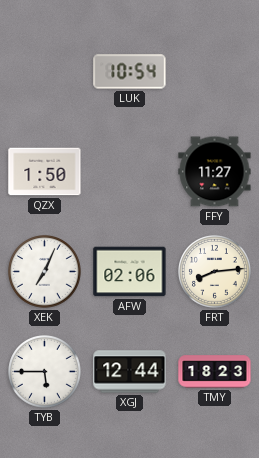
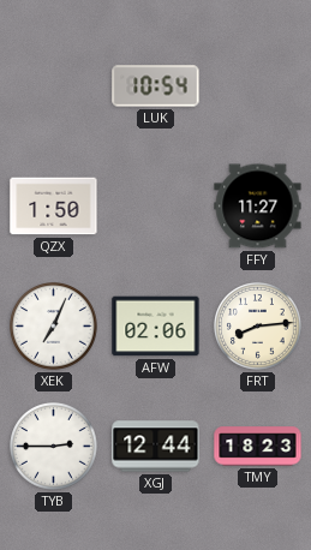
TYB: 5:45 -> 2:45
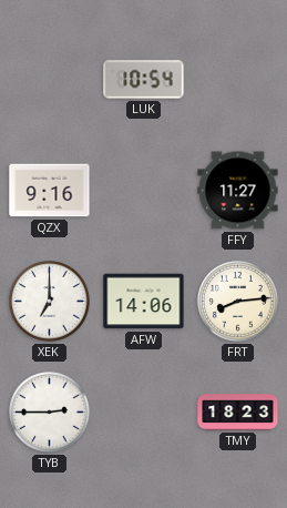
QZX: 1:50 -> 9:16
XEK: 7:04 -> 7:00
AFW: 02:06 -> 14:06
XGJ: 12:44 -> none
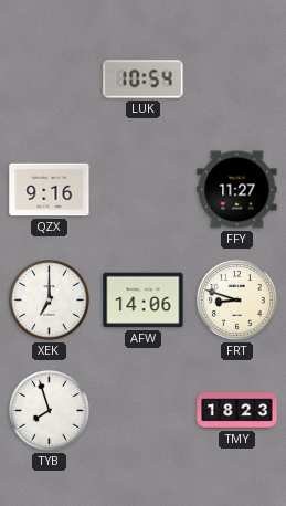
FRT: 8:14 -> 8:48
TYB: 2:45 -> 7:57
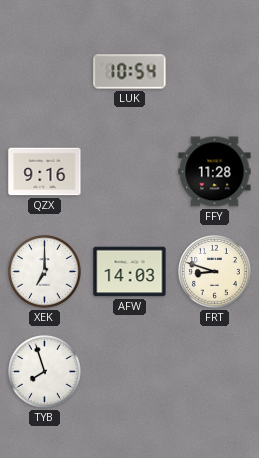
FFY: 11:27 -> 11:28
AFW: 14:06 -> 14:03
TMY: 18:23 -> none
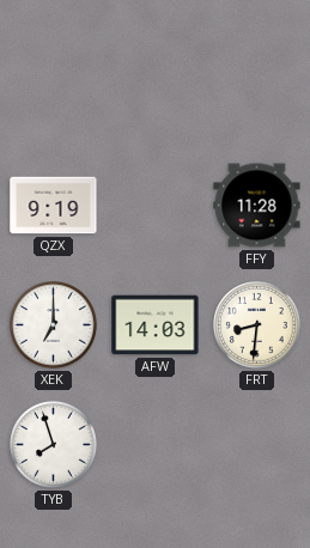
LUK: 10:54 -> none
QZX: 9:16 -> 9:19
FRT: 8:48 -> 8:31
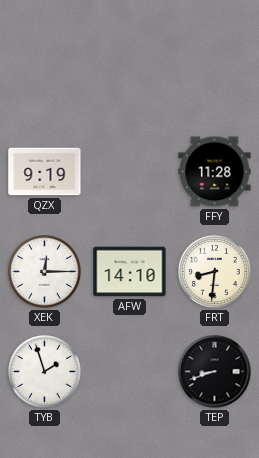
XEK: 7:00 -> 12:15
AFW: 14:03 -> 14:10
TYB: 7:57 -> 1:57
TEP: none -> 8:42
